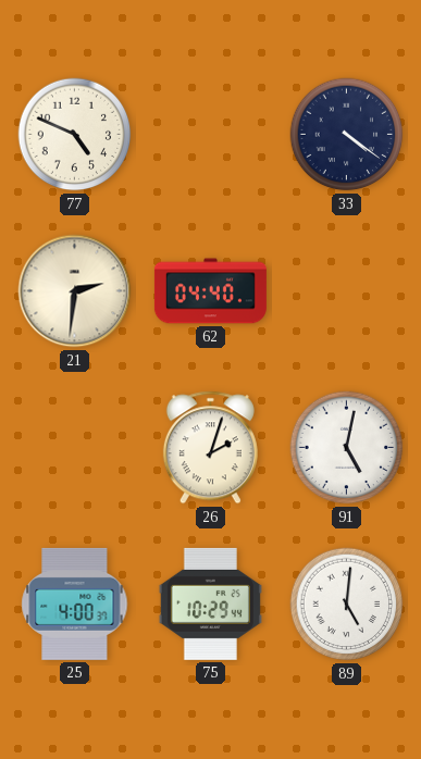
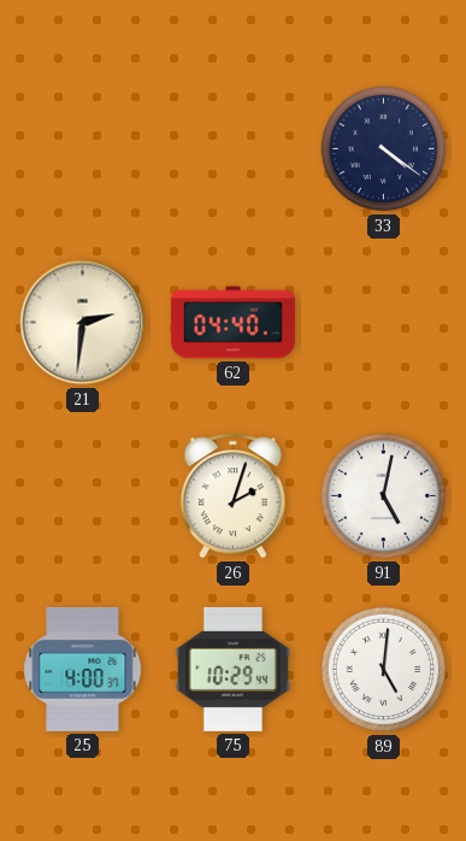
77: 4:49 -> none
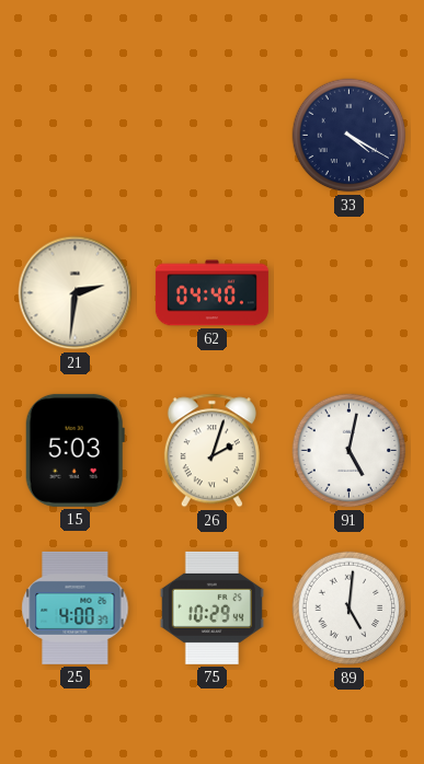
33: 4:21 -> 4:20
15: none -> 5:03
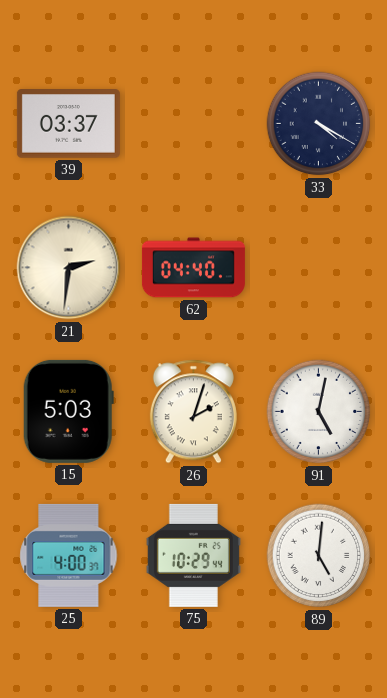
39: none -> 03:37
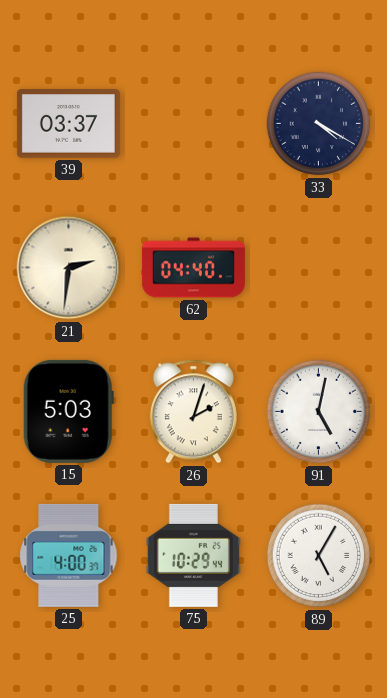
89: 5:01 -> 5:05
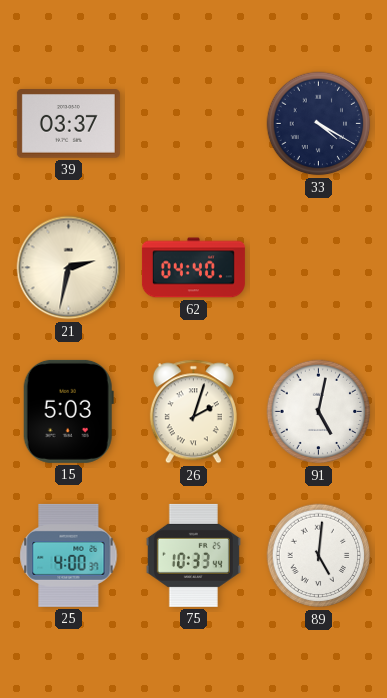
21: 2:31 -> 2:32
75: 10:29 -> 10:33
89: 5:05 -> 5:01
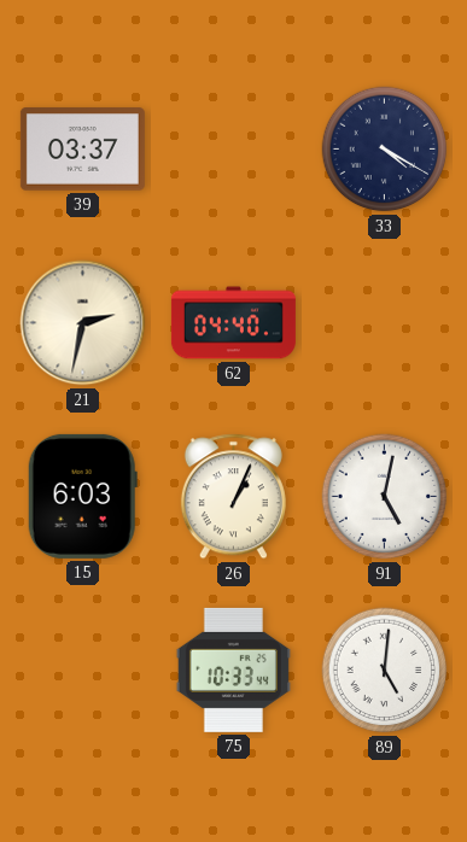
15: 5:03 -> 6:03
26: 2:03 -> 1:04
25: 4:00 -> none
